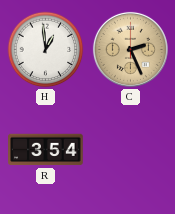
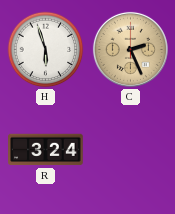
H: 12:59 -> 5:57
R: 3:54 -> 3:24
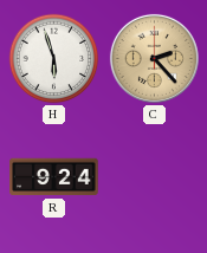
C: 2:26 -> 2:23
R: 3:24 -> 9:24
